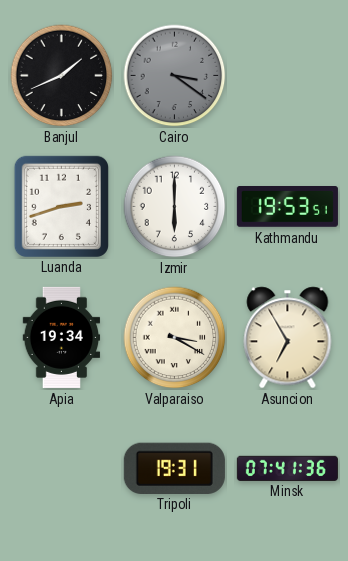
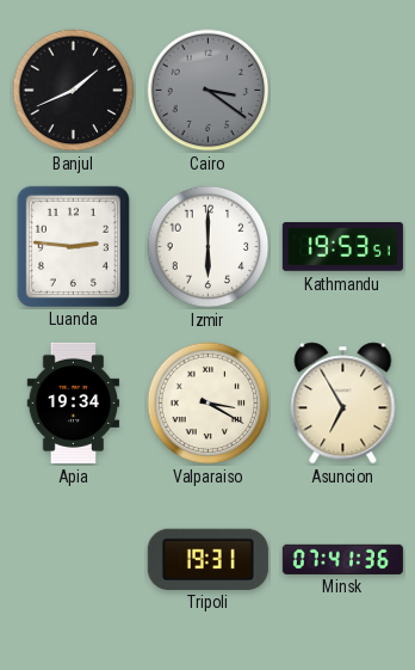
Luanda: 2:42 -> 2:46
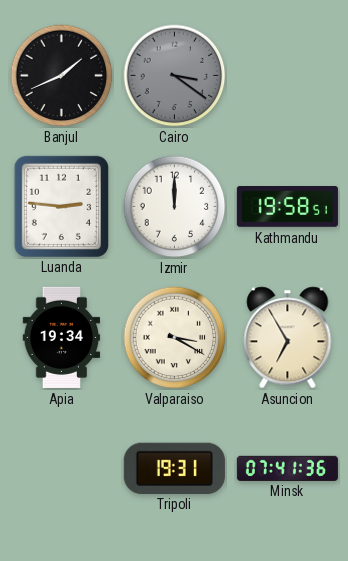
Izmir: 6:00 -> 12:00
Kathmandu: 19:53 -> 19:58
